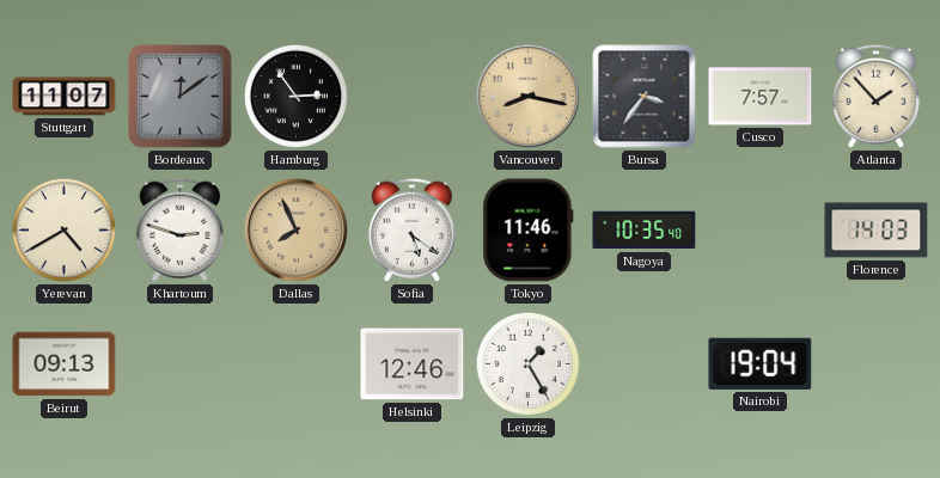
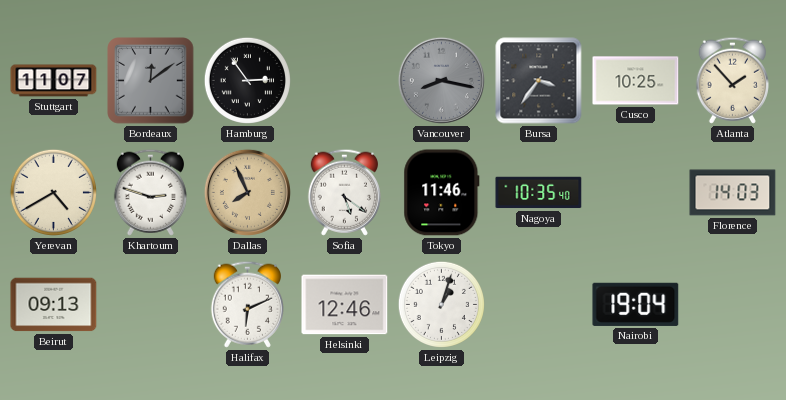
Vancouver dial: champagne -> grey
Cusco: 7:57 -> 10:25
Halifax: none -> 6:11
Leipzig: 1:25 -> 1:03
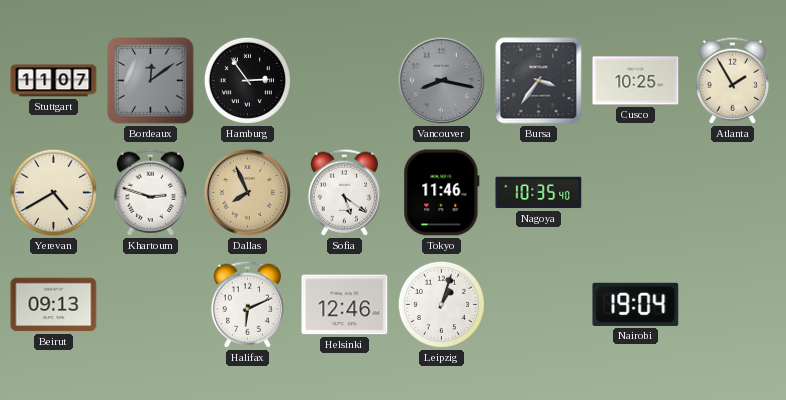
Atlanta: 1:53 -> 1:55
Florence: 14:03 -> none
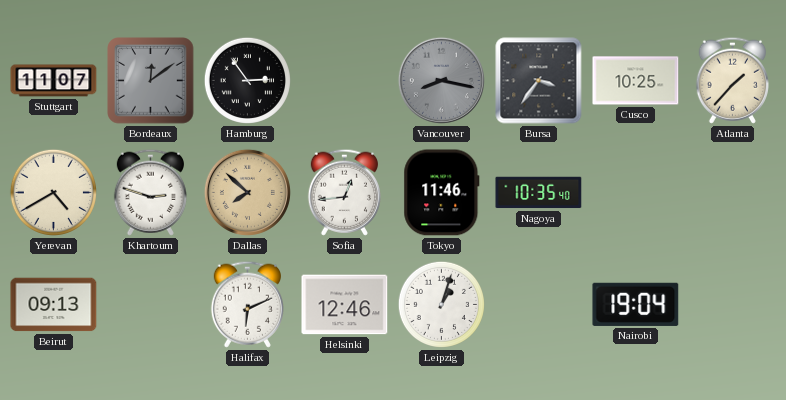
Atlanta: 1:55 -> 1:37
Dallas: 7:56 -> 7:52
Sofia: 5:21 -> 12:44
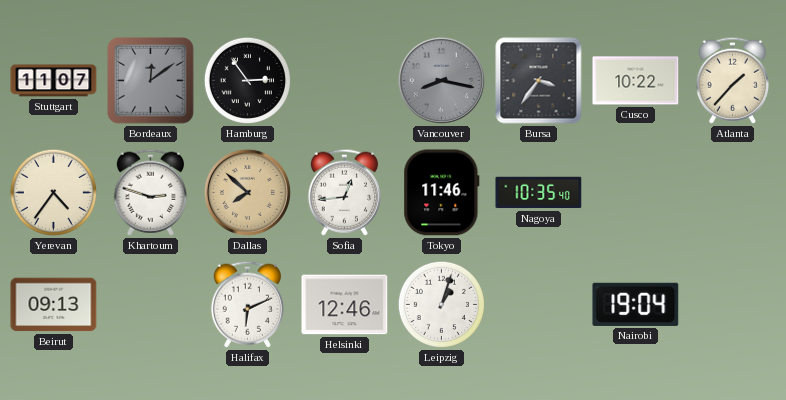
Cusco: 10:25 -> 10:22
Yerevan: 4:40 -> 4:36
